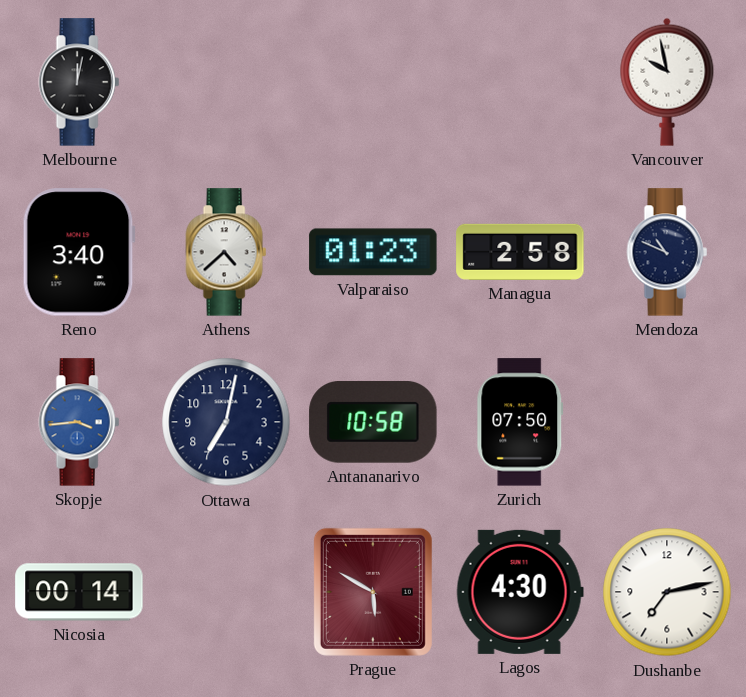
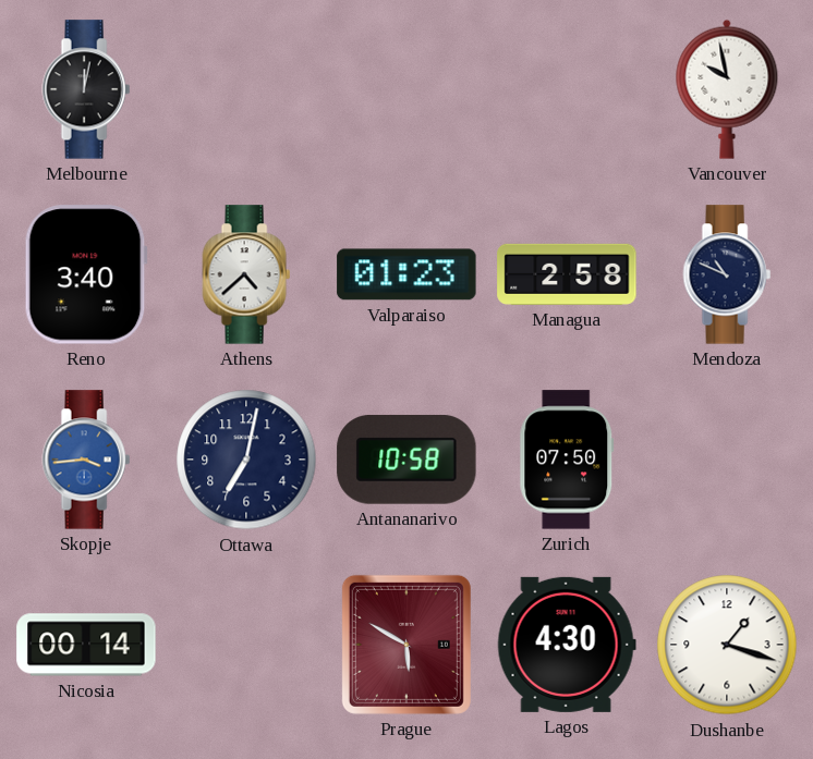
Dushanbe: 7:13 -> 1:18
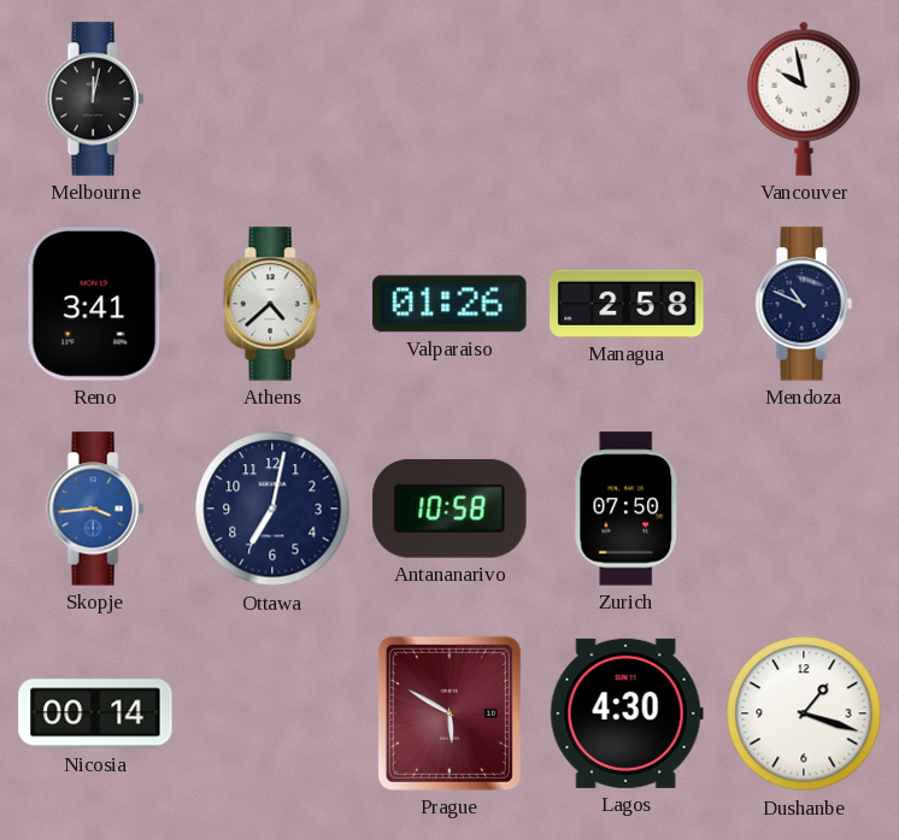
Reno: 3:40 -> 3:41
Valparaiso: 01:23 -> 01:26
